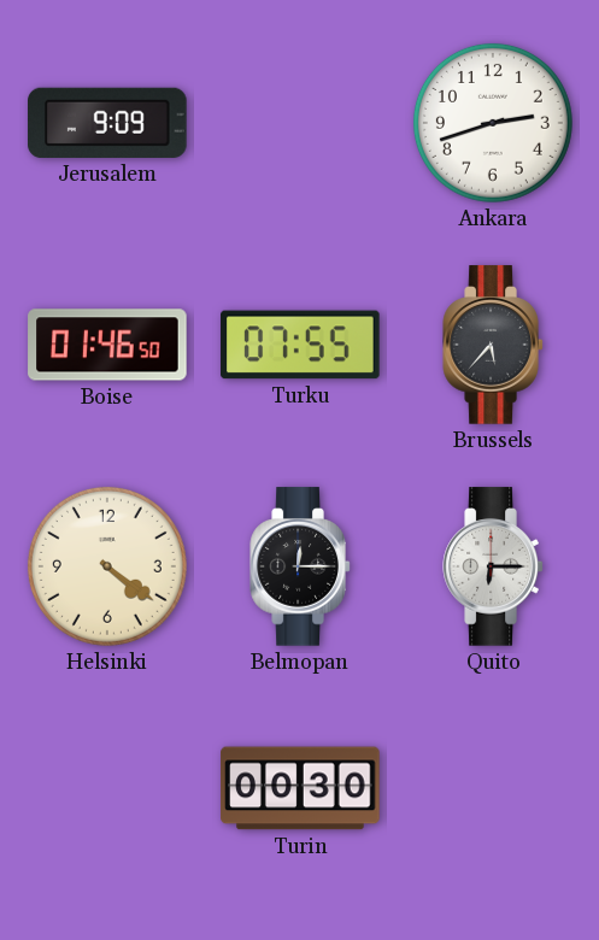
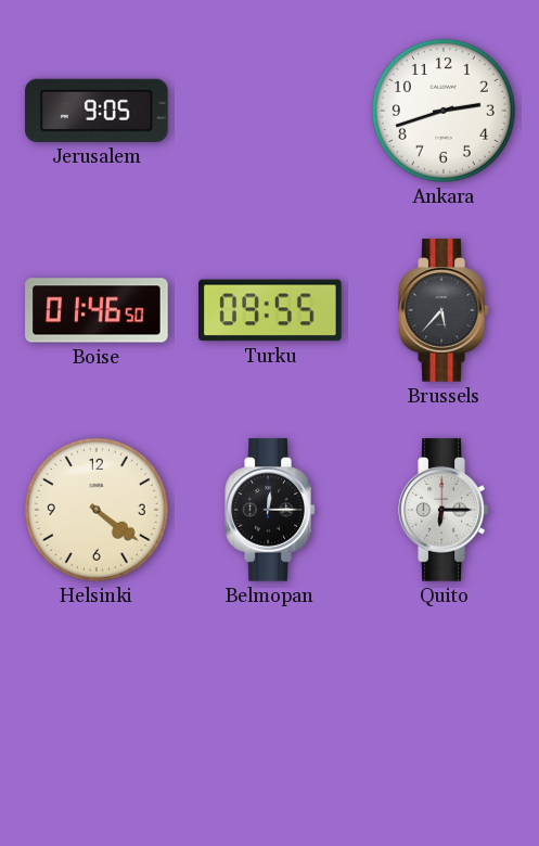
Jerusalem: 9:09 -> 9:05
Turku: 07:55 -> 09:55
Turin: 00:30 -> none
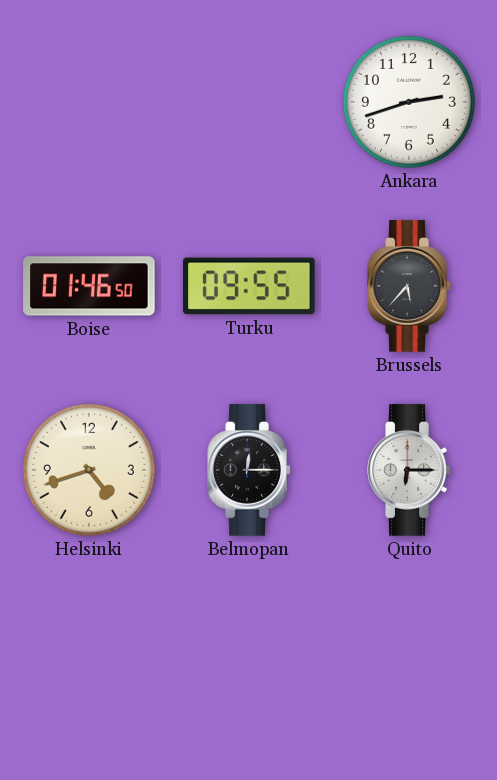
Jerusalem: 9:05 -> none
Helsinki: 4:21 -> 4:42
